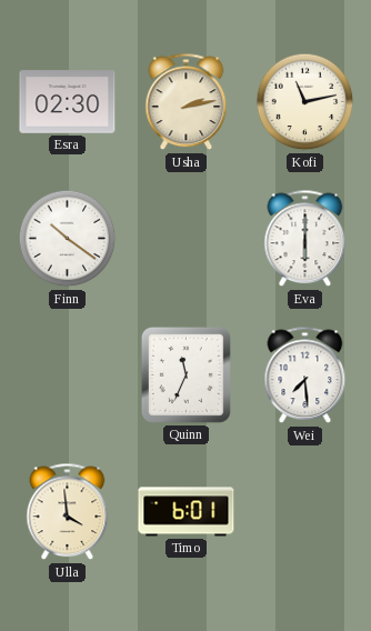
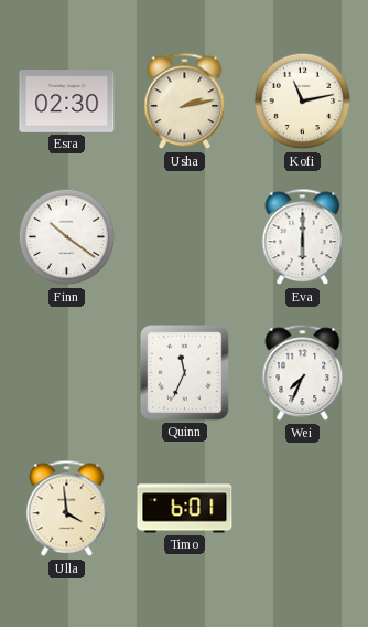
Wei: 7:29 -> 7:34
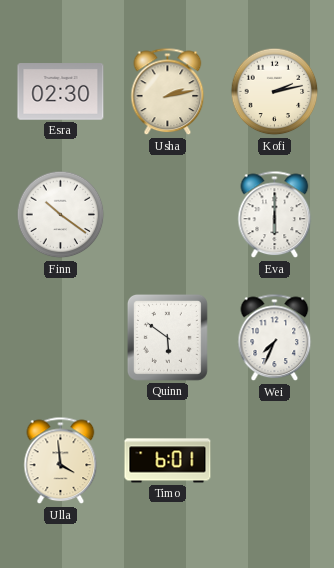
Kofi: 11:13 -> 2:13
Quinn: 11:34 -> 5:51
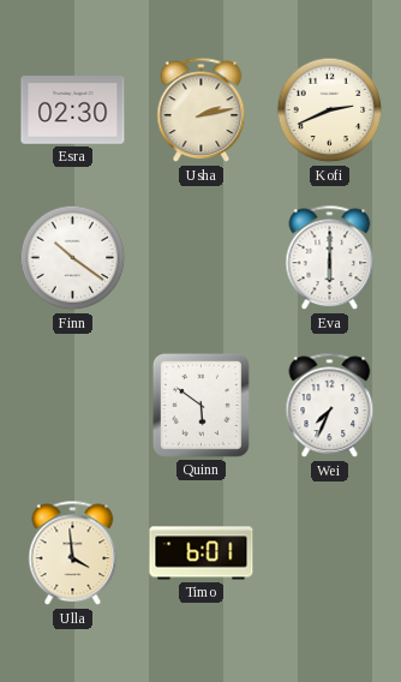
Kofi: 2:13 -> 2:41
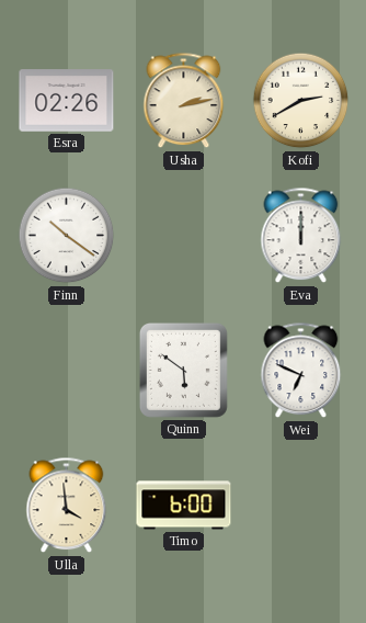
Esra: 02:30 -> 02:26
Kofi: 2:41 -> 2:40
Eva: 6:00 -> 12:00
Wei: 7:34 -> 6:49
Timo: 6:01 -> 6:00
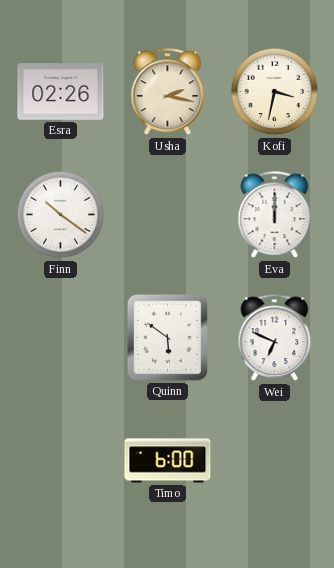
Usha: 2:13 -> 2:17
Kofi: 2:40 -> 3:32
Ulla: 3:59 -> none
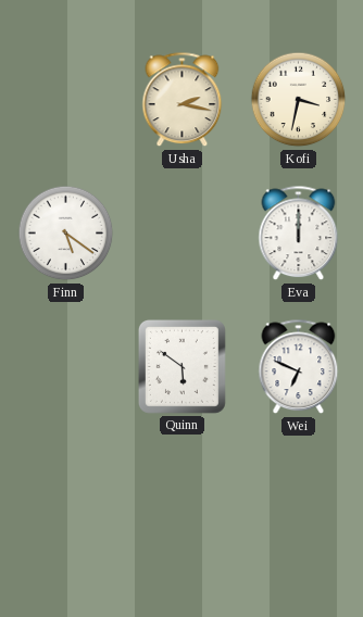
Esra: 02:26 -> none
Finn: 10:21 -> 5:21
Timo: 6:00 -> none
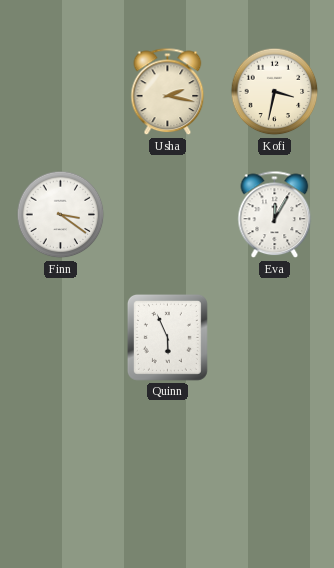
Finn: 5:21 -> 3:21
Eva: 12:00 -> 12:05
Quinn: 5:51 -> 5:56
Wei: 6:49 -> none
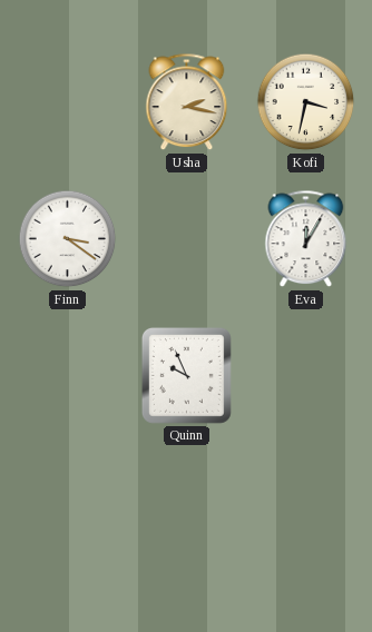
Quinn: 5:56 -> 9:56
